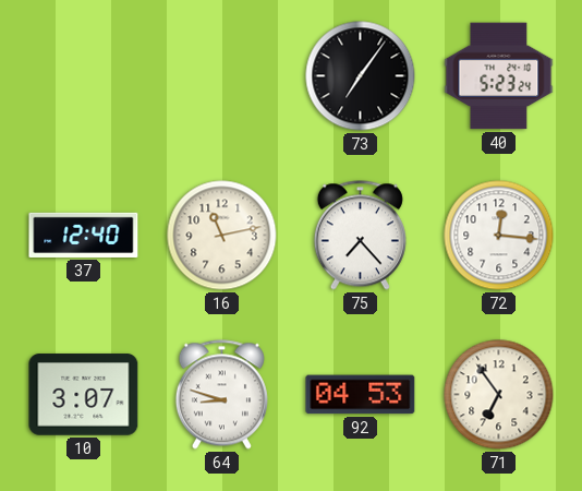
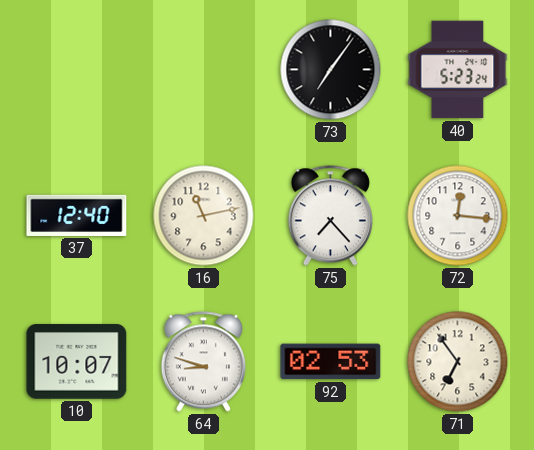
10: 3:07 -> 10:07
92: 04:53 -> 02:53
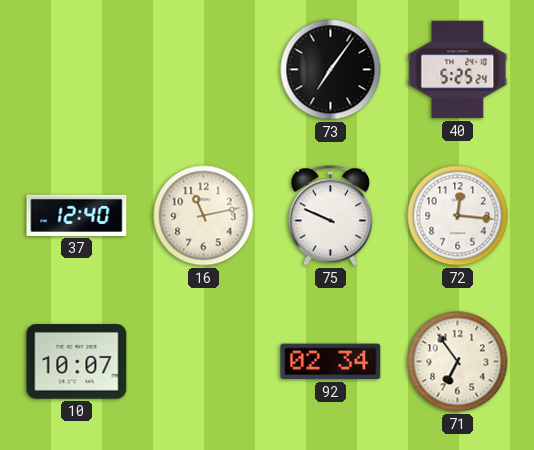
40: 5:23 -> 5:25
75: 7:23 -> 9:49
64: 8:48 -> none
92: 02:53 -> 02:34
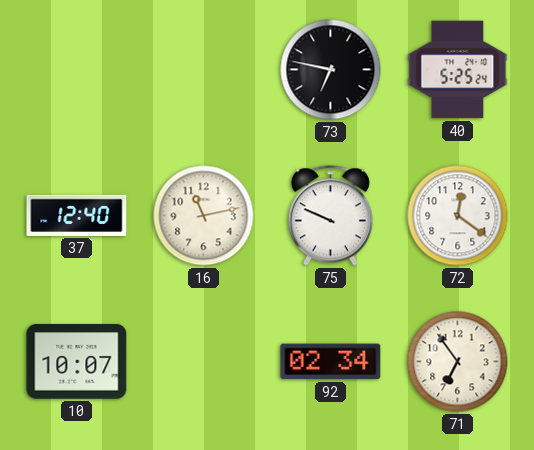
73: 7:06 -> 6:47
72: 12:16 -> 12:21
